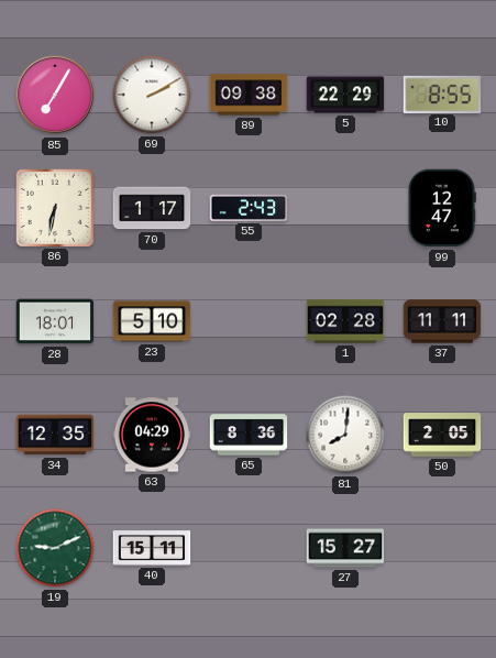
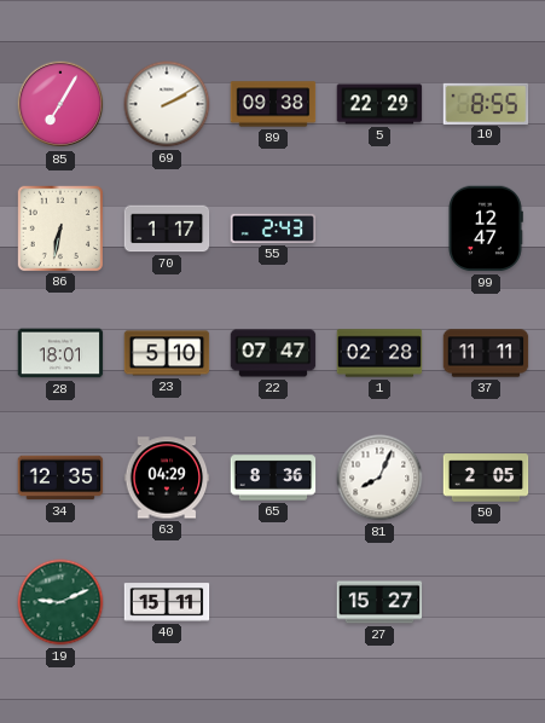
22: none -> 07:47
81: 8:01 -> 8:04
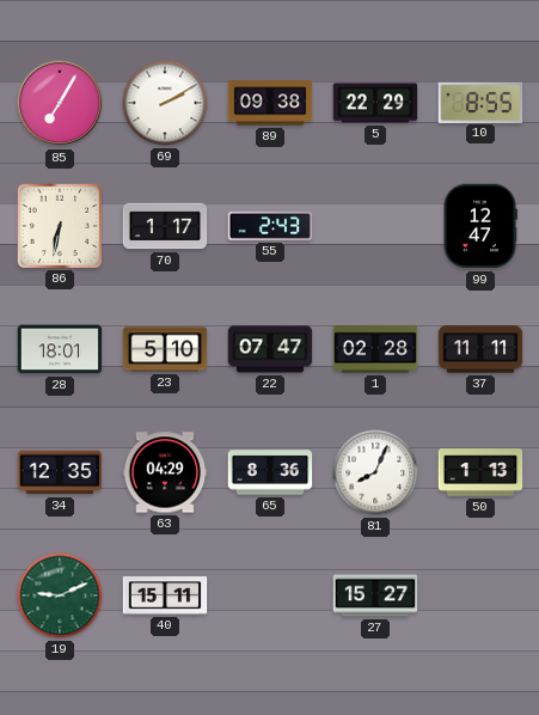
50: 2:05 -> 1:13
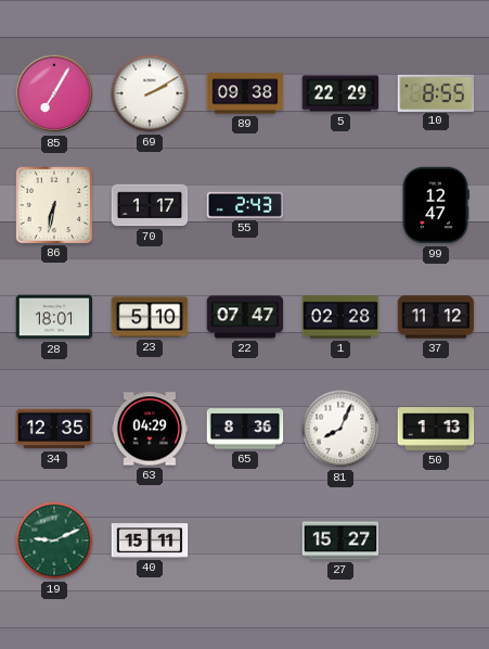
37: 11:11 -> 11:12
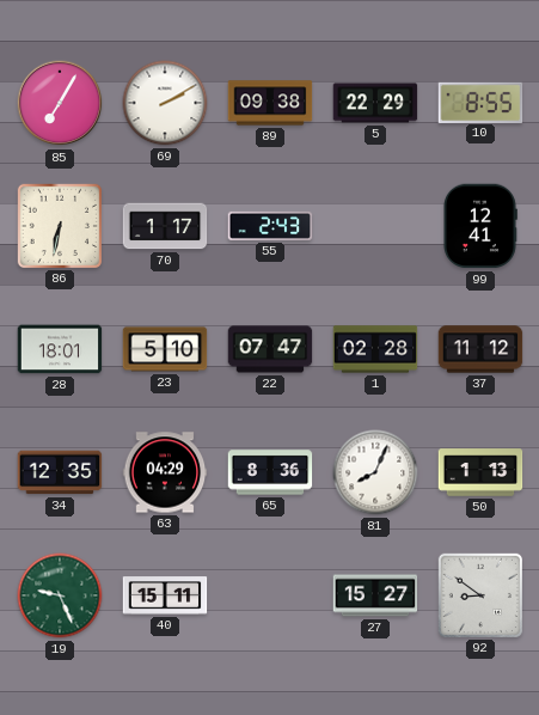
99: 12:47 -> 12:41
19: 9:11 -> 9:26
92: none -> 8:51
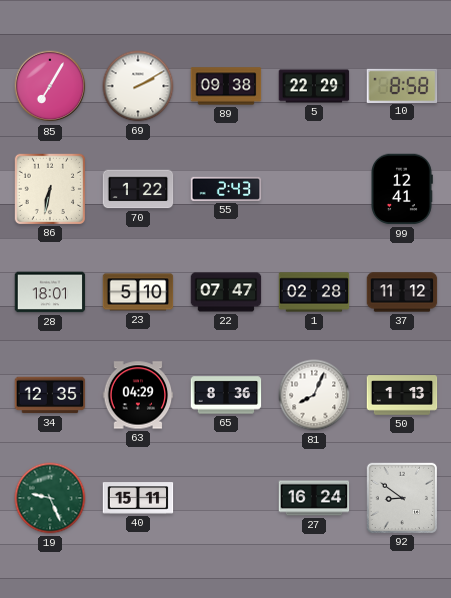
10: 8:55 -> 8:58
70: 1:17 -> 1:22
27: 15:27 -> 16:24
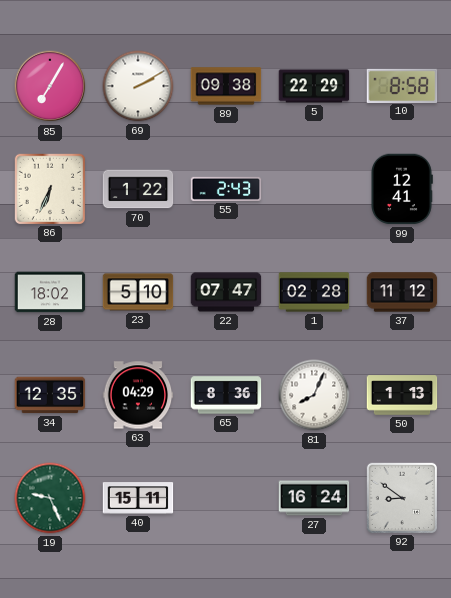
86: 6:32 -> 6:34
28: 18:01 -> 18:02
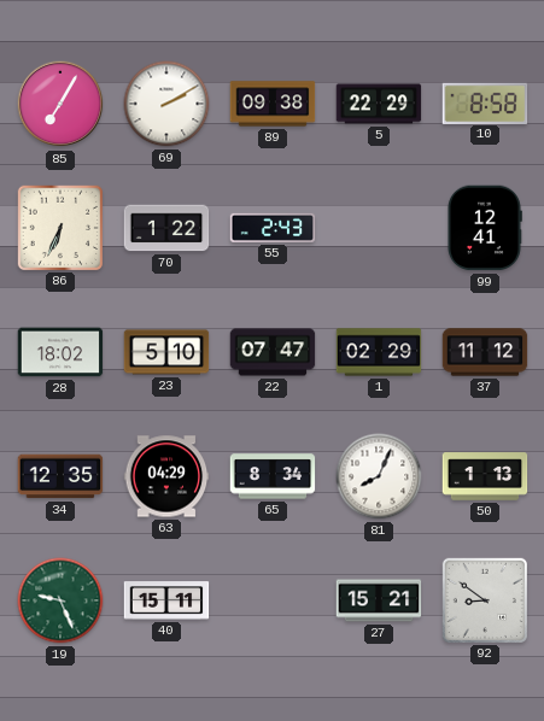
1: 02:28 -> 02:29
65: 8:36 -> 8:34
27: 16:24 -> 15:21
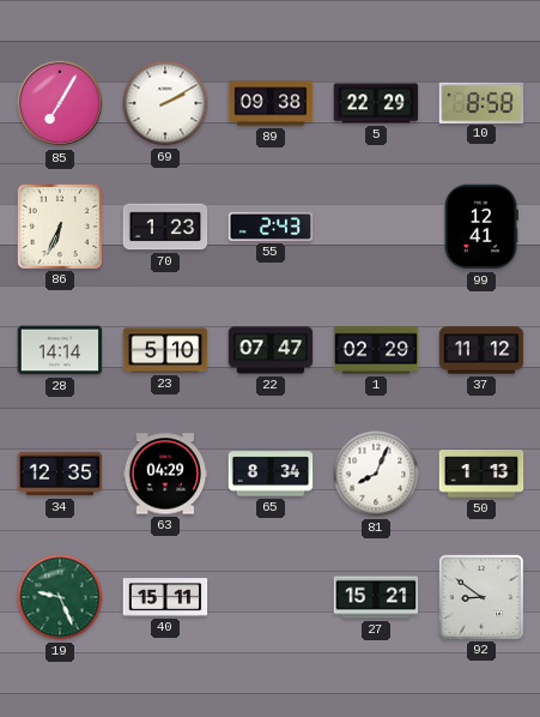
70: 1:22 -> 1:23
28: 18:02 -> 14:14
